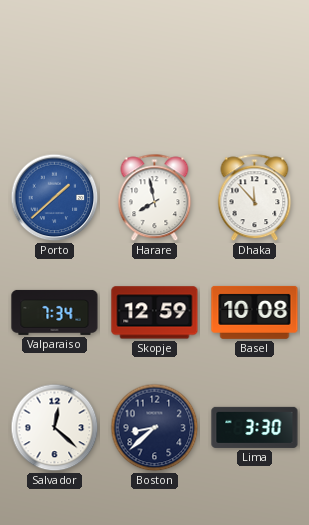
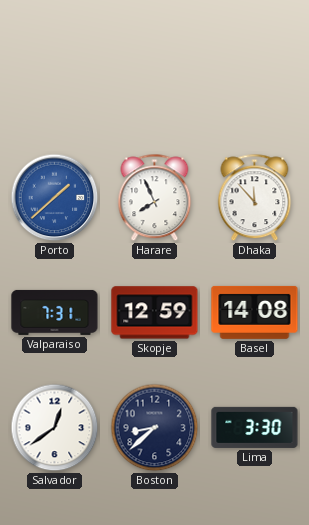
Harare: 7:58 -> 7:56
Valparaiso: 7:34 -> 7:31
Basel: 10:08 -> 14:08
Salvador: 12:22 -> 12:39
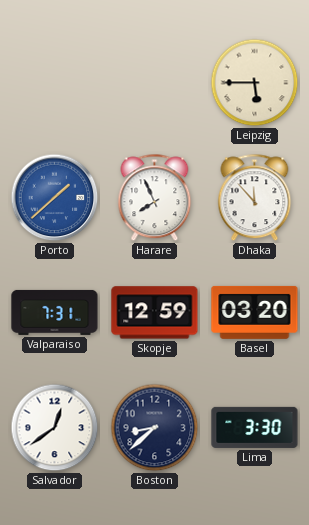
Leipzig: none -> 5:45
Basel: 14:08 -> 03:20
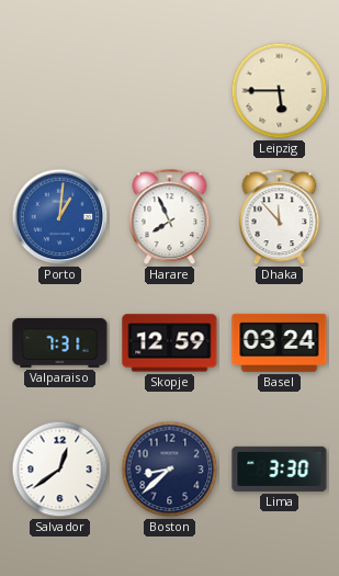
Porto: 1:38 -> 1:01
Basel: 03:20 -> 03:24
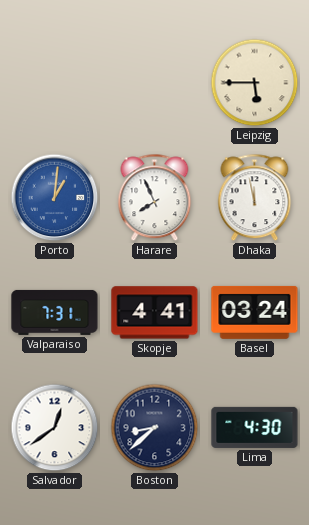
Dhaka: 11:53 -> 11:58
Skopje: 12:59 -> 4:41
Lima: 3:30 -> 4:30
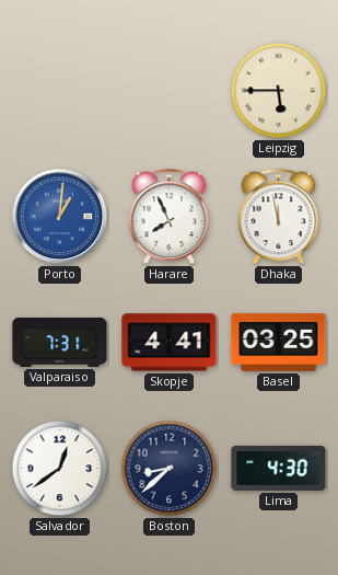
Basel: 03:24 -> 03:25
